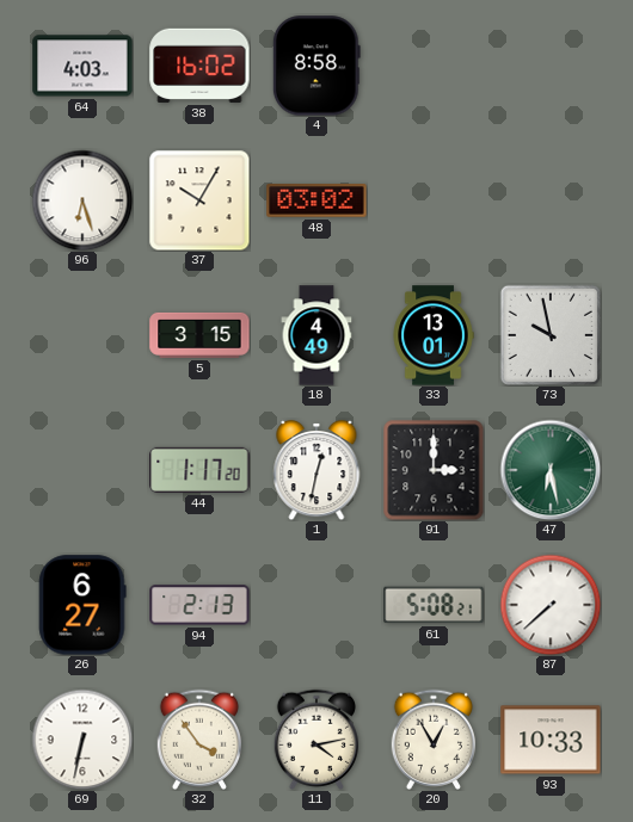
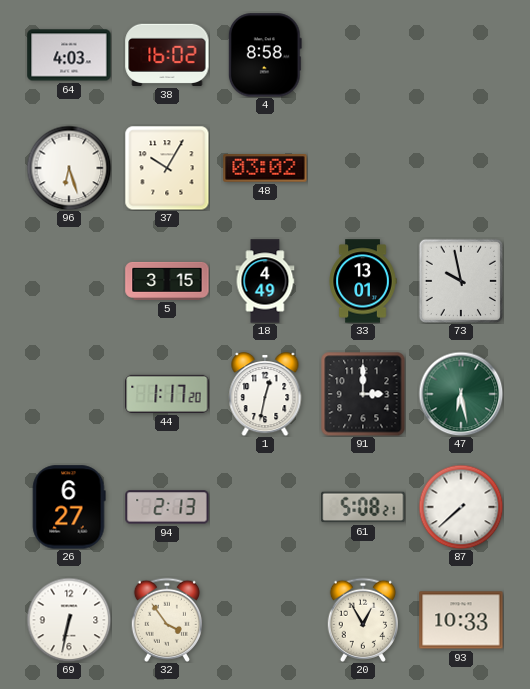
11: 4:13 -> none
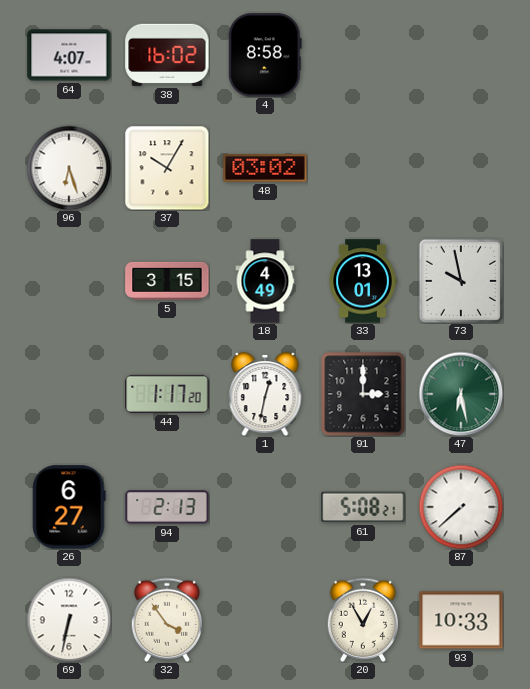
64: 4:03 -> 4:07
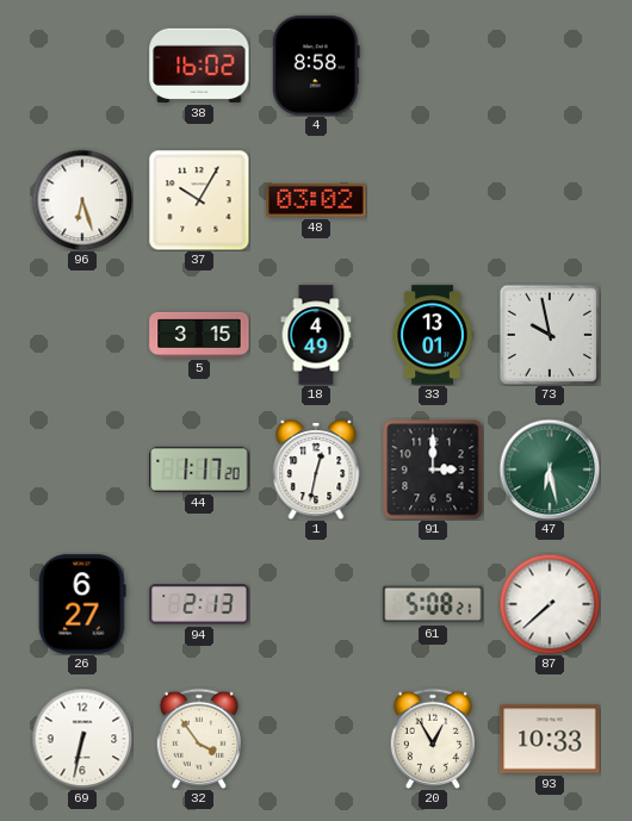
64: 4:07 -> none
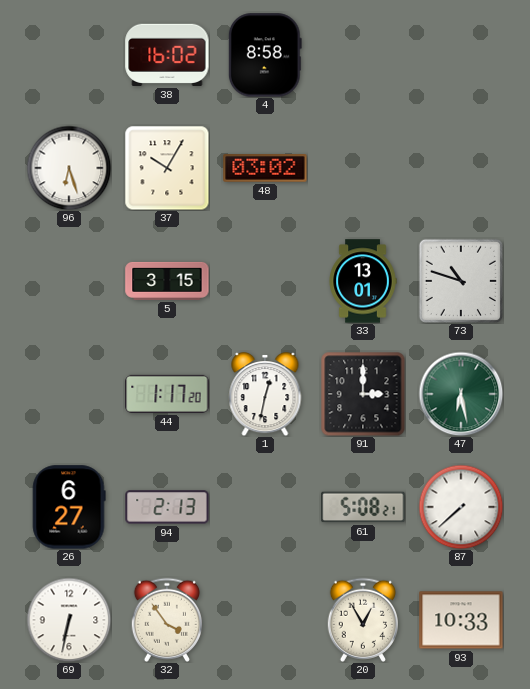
18: 4:49 -> none
73: 9:58 -> 10:48
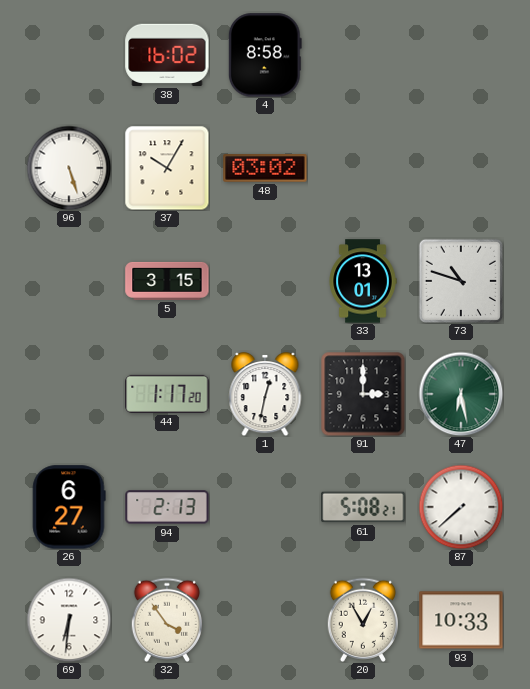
96: 6:27 -> 5:27
69: 6:32 -> 6:31
